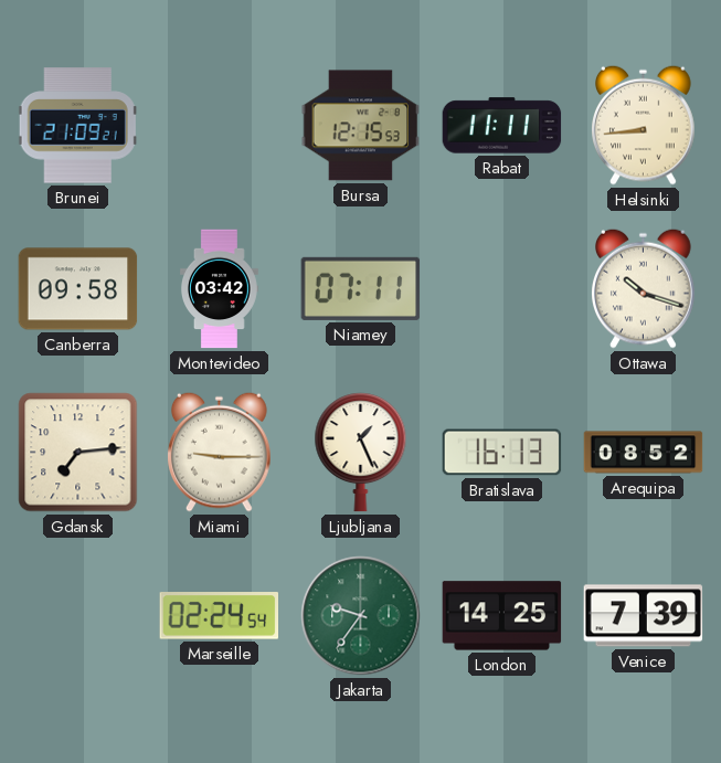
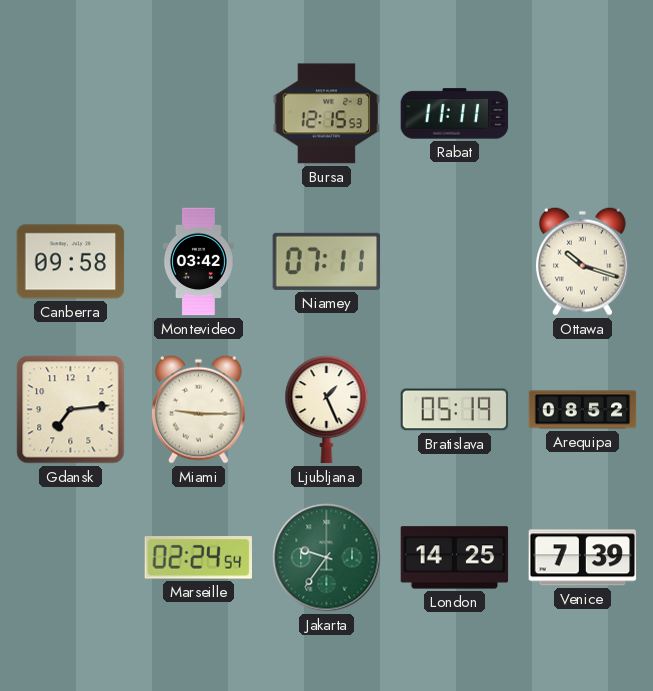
Brunei: 21:09 -> none
Helsinki: 8:44 -> none
Bratislava: 16:13 -> 05:19
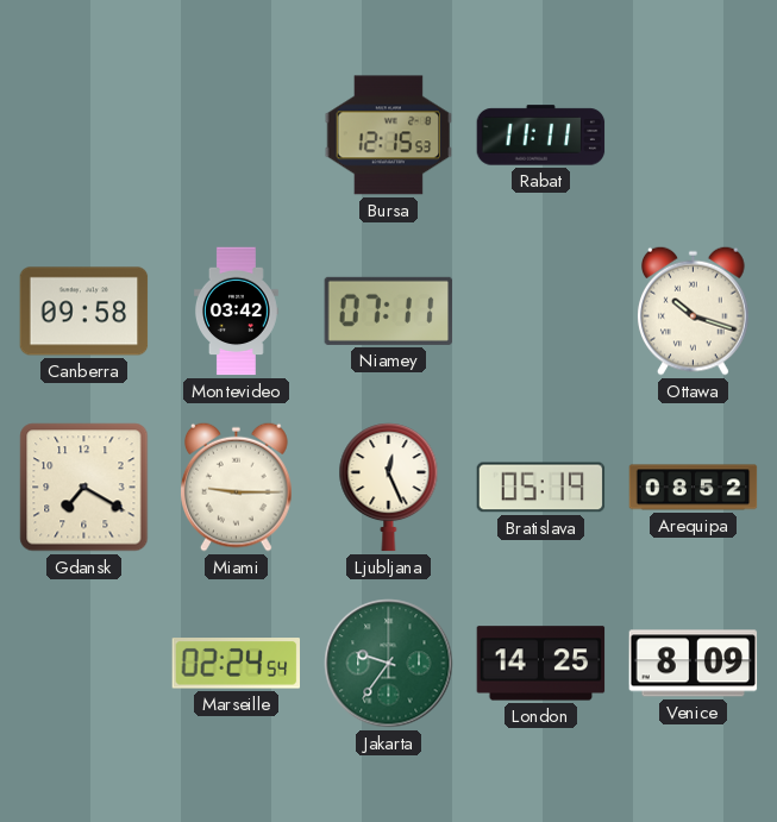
Gdansk: 7:14 -> 7:20
Ljubljana: 1:26 -> 12:26
Venice: 7:39 -> 8:09
